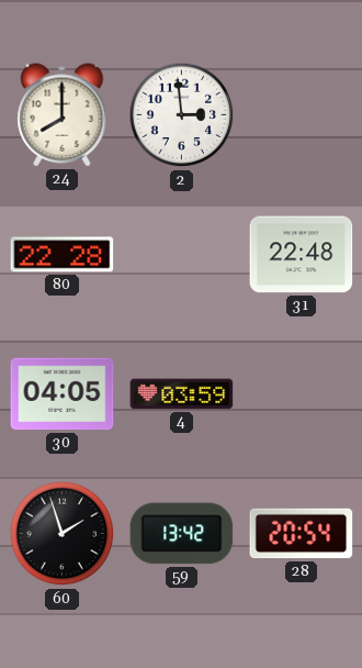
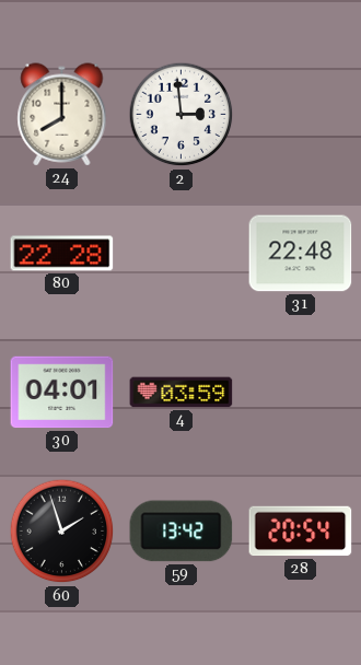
30: 04:05 -> 04:01
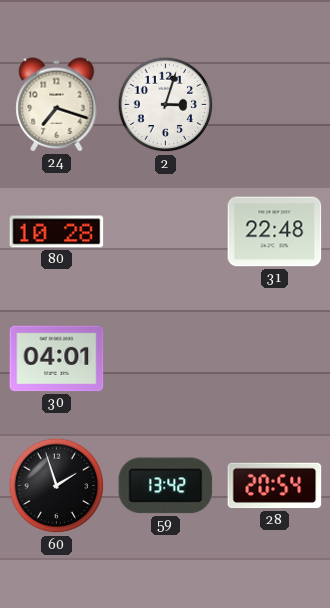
24: 8:00 -> 7:18
2: 2:59 -> 3:03
80: 22:28 -> 10:28
4: 03:59 -> none
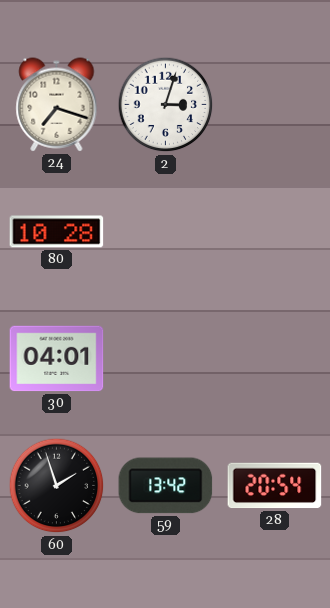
31: 22:48 -> none
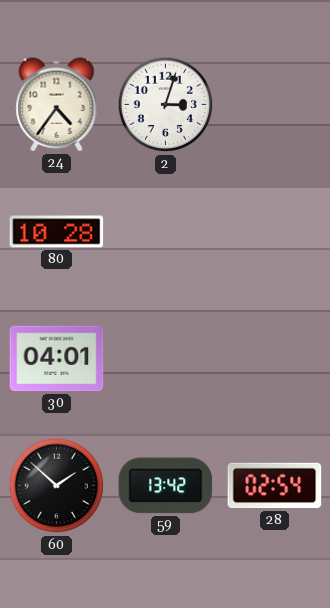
24: 7:18 -> 4:36
60: 1:57 -> 1:52
28: 20:54 -> 02:54
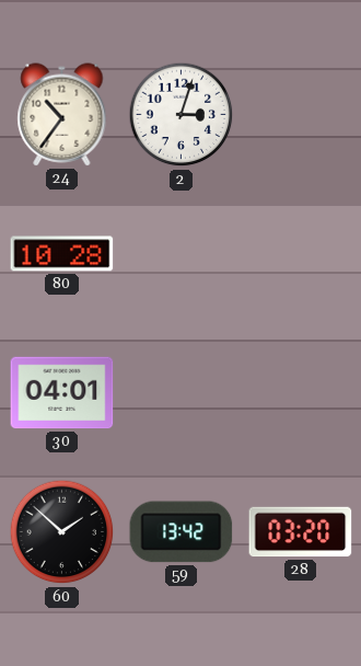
24: 4:36 -> 10:36
28: 02:54 -> 03:20
